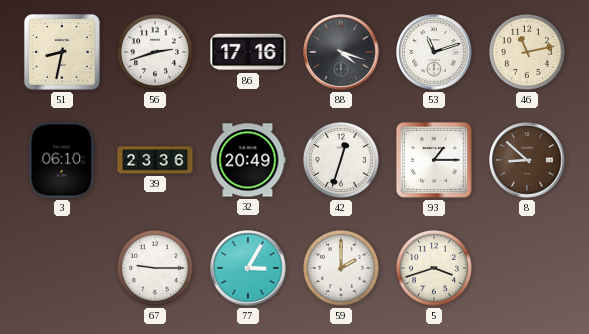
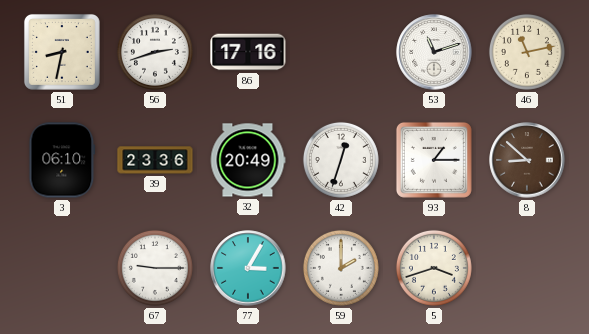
88: 4:18 -> none
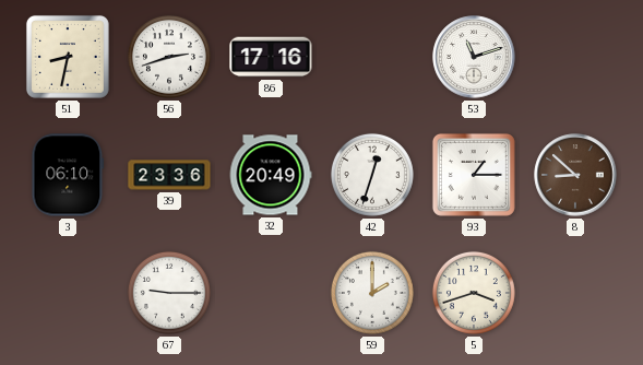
46: 11:13 -> none
77: 3:05 -> none
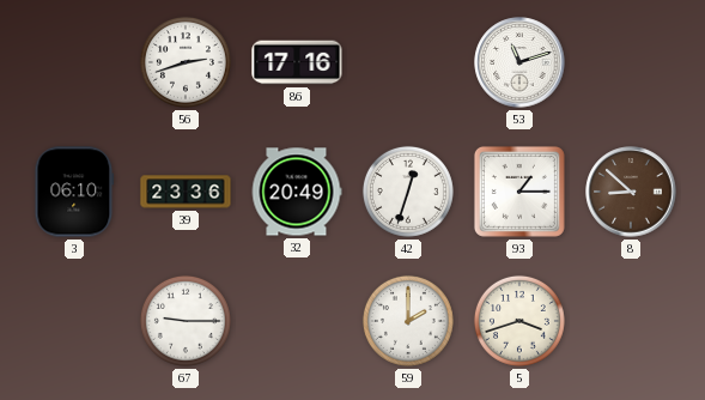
51: 8:32 -> none
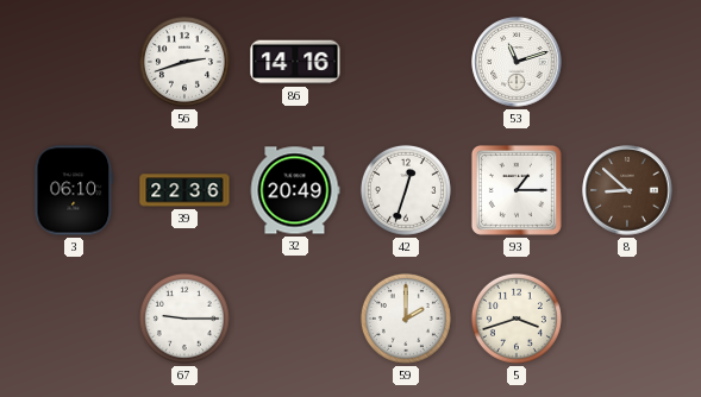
86: 17:16 -> 14:16
39: 23:36 -> 22:36
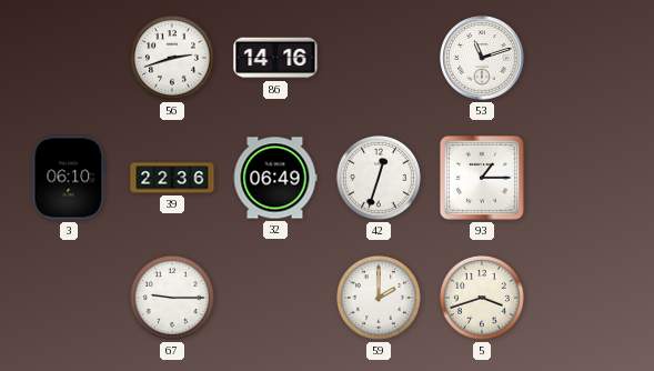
32: 20:49 -> 06:49
8: 8:52 -> none
